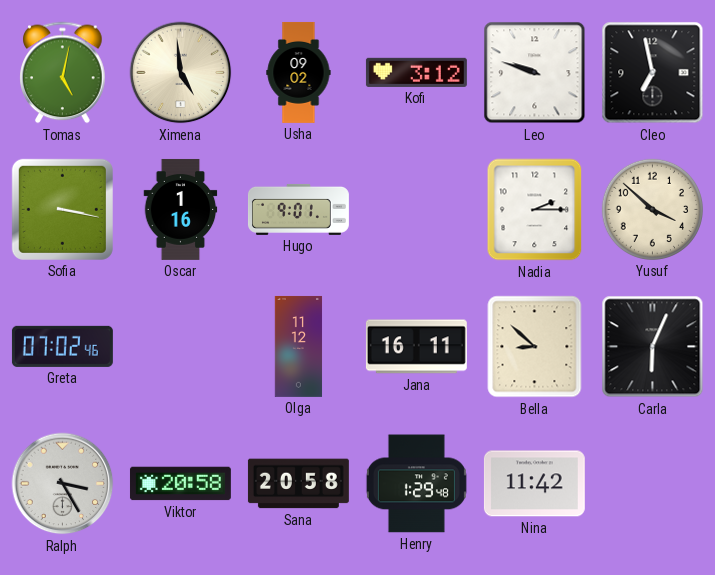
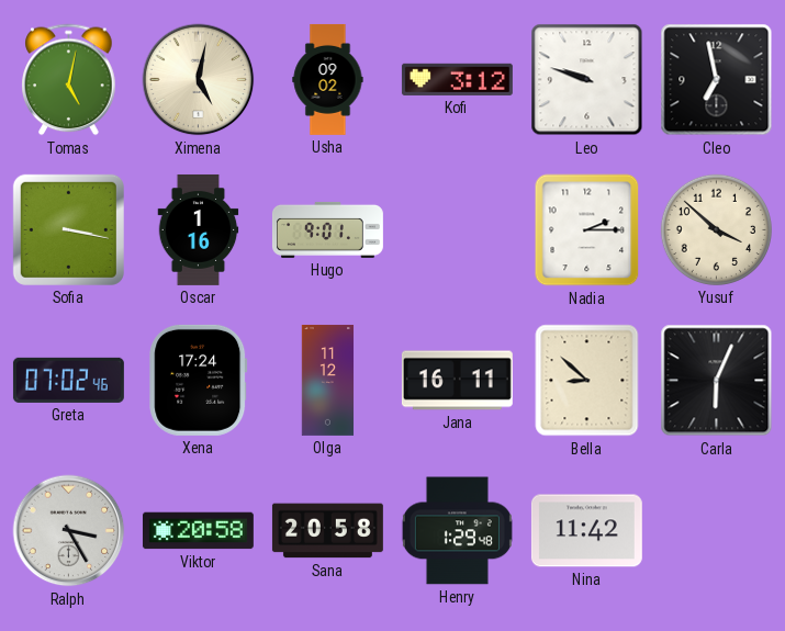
Ximena: 4:59 -> 5:02
Xena: none -> 17:24
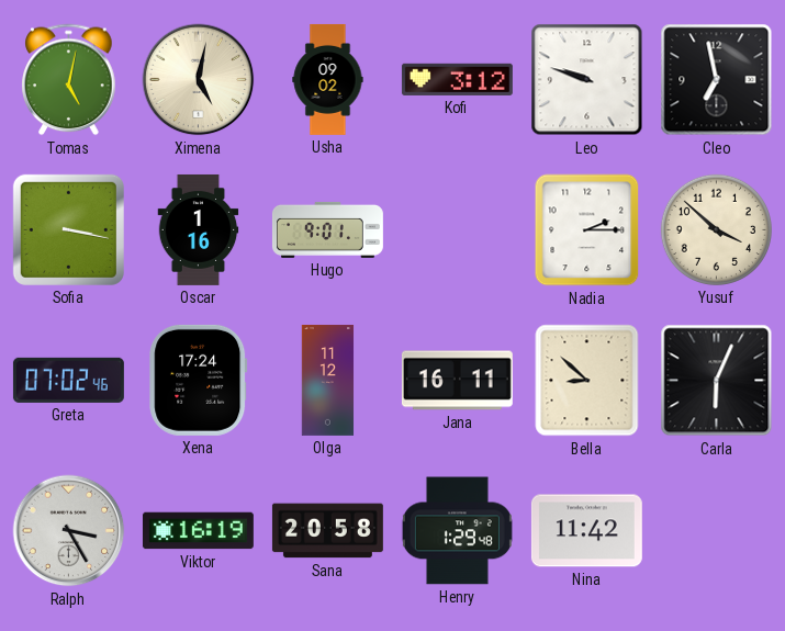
Viktor: 20:58 -> 16:19
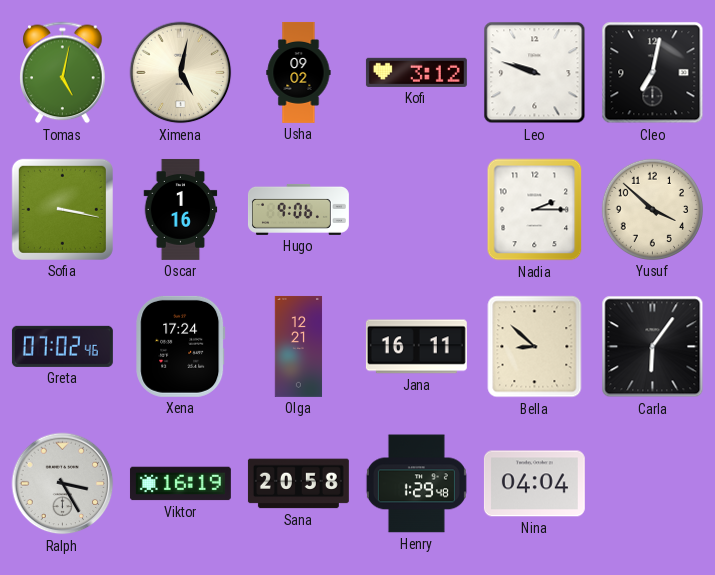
Cleo: 6:58 -> 7:02
Hugo: 9:01 -> 9:06
Olga: 11:12 -> 12:21
Carla: 6:04 -> 6:06
Nina: 11:42 -> 04:04
